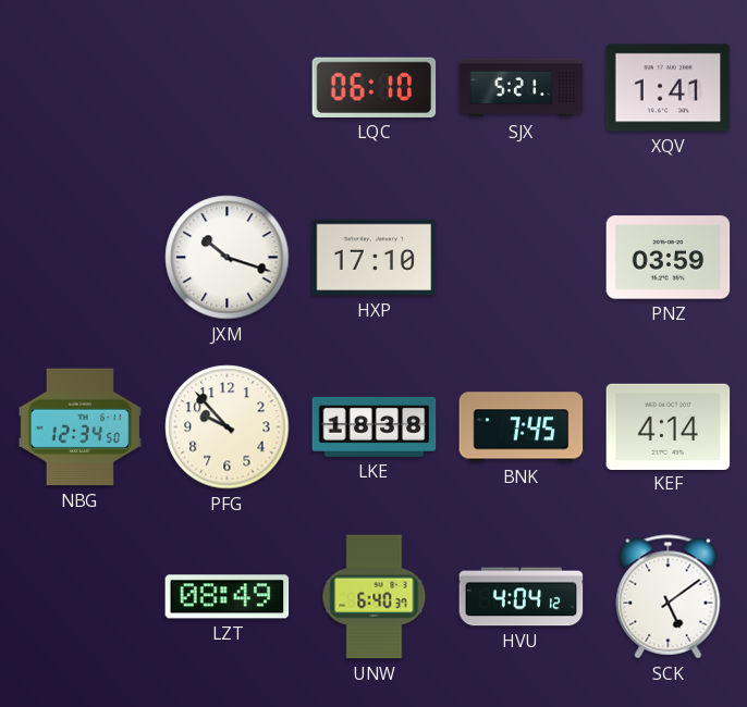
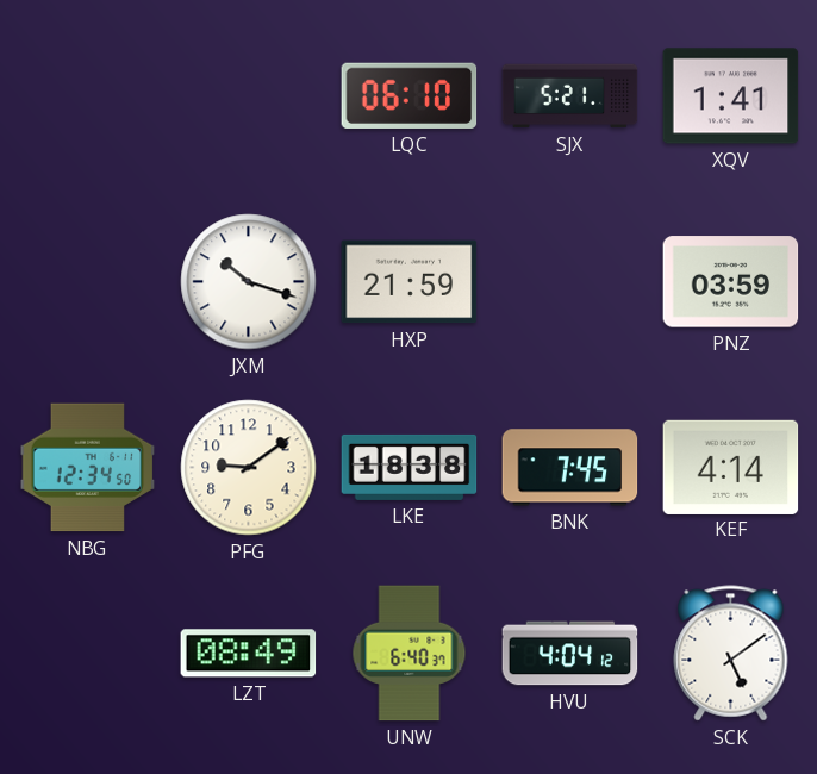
HXP: 17:10 -> 21:59
PFG: 9:53 -> 9:09
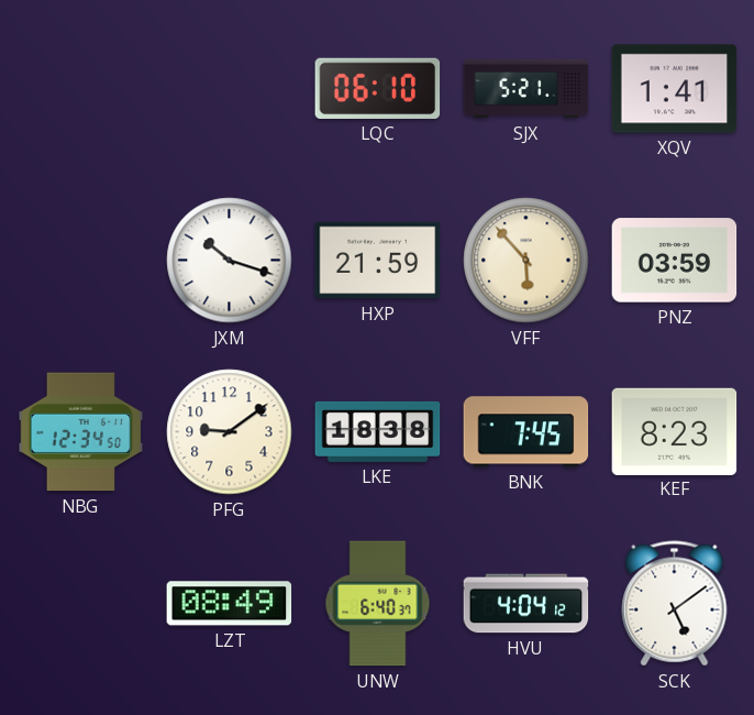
VFF: none -> 5:53
KEF: 4:14 -> 8:23
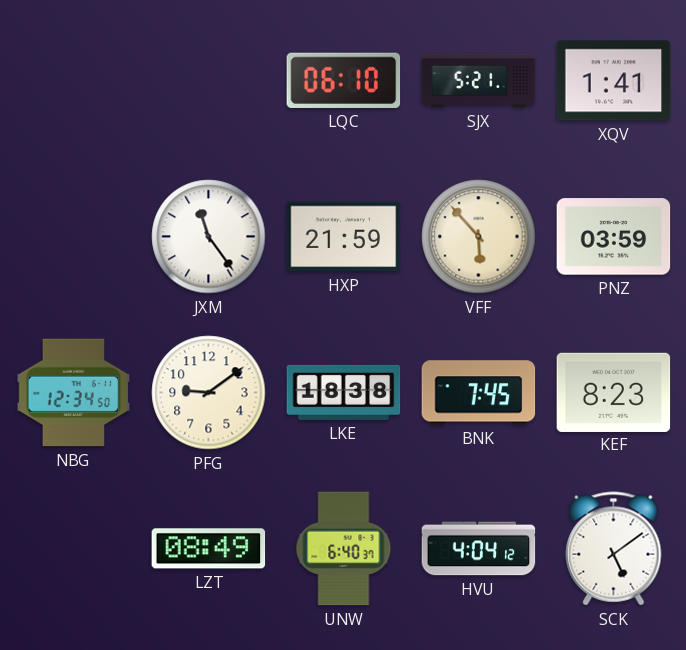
JXM: 10:18 -> 11:24
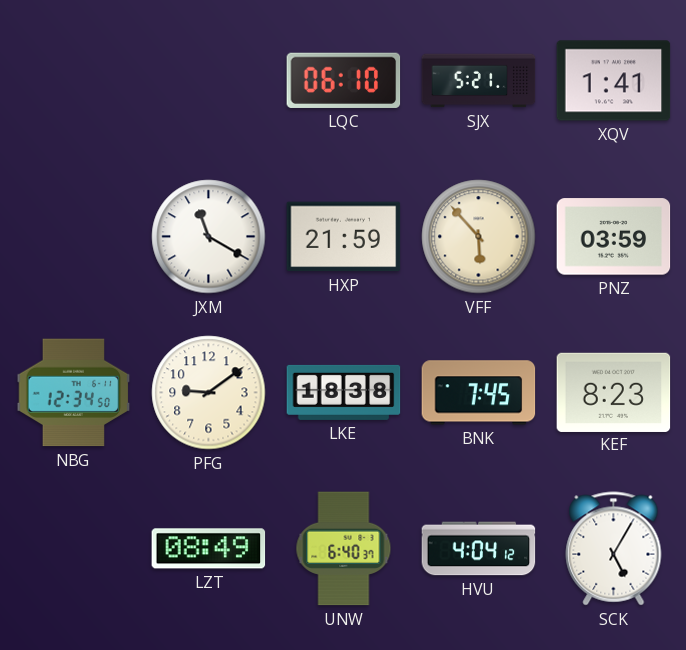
JXM: 11:24 -> 11:20
SCK: 5:09 -> 5:05
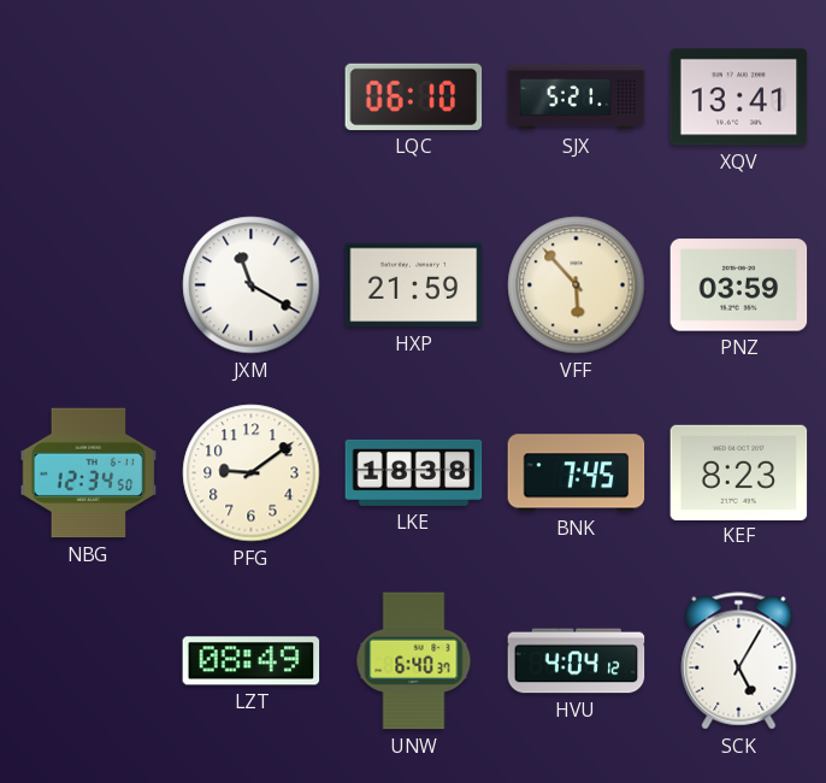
XQV: 1:41 -> 13:41
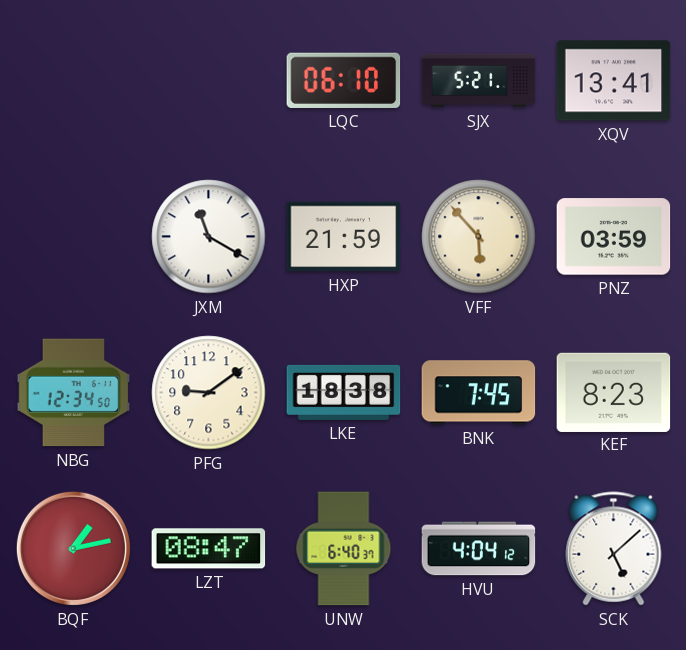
BQF: none -> 1:13
LZT: 08:49 -> 08:47
SCK: 5:05 -> 5:08
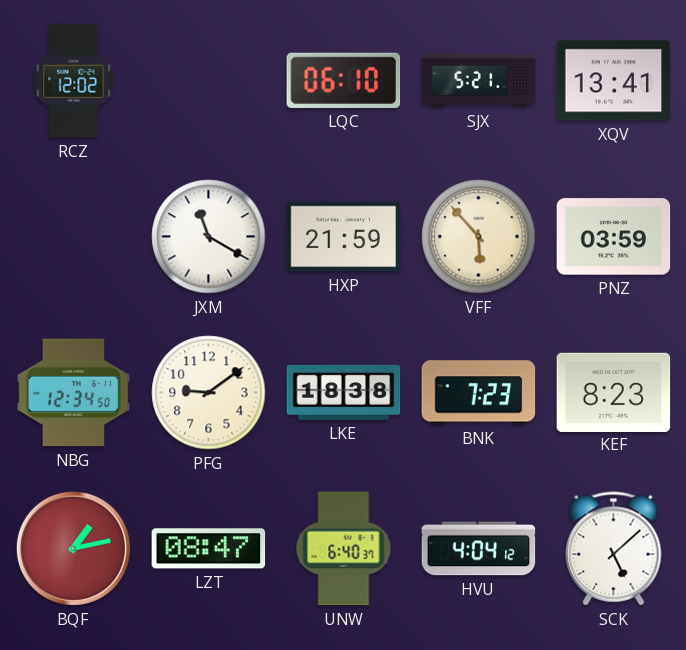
RCZ: none -> 12:02
BNK: 7:45 -> 7:23
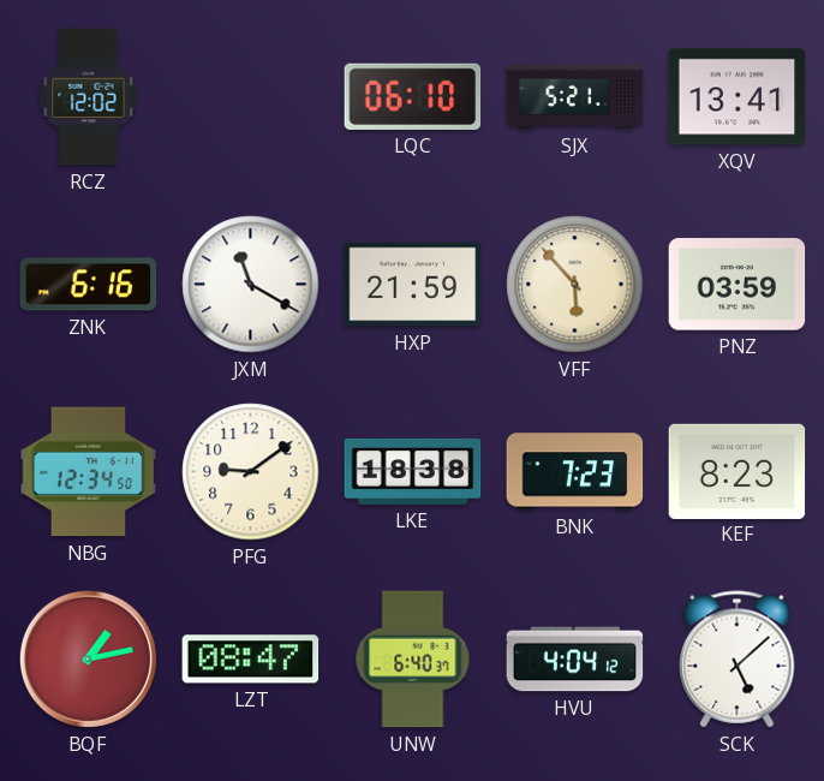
ZNK: none -> 6:16
